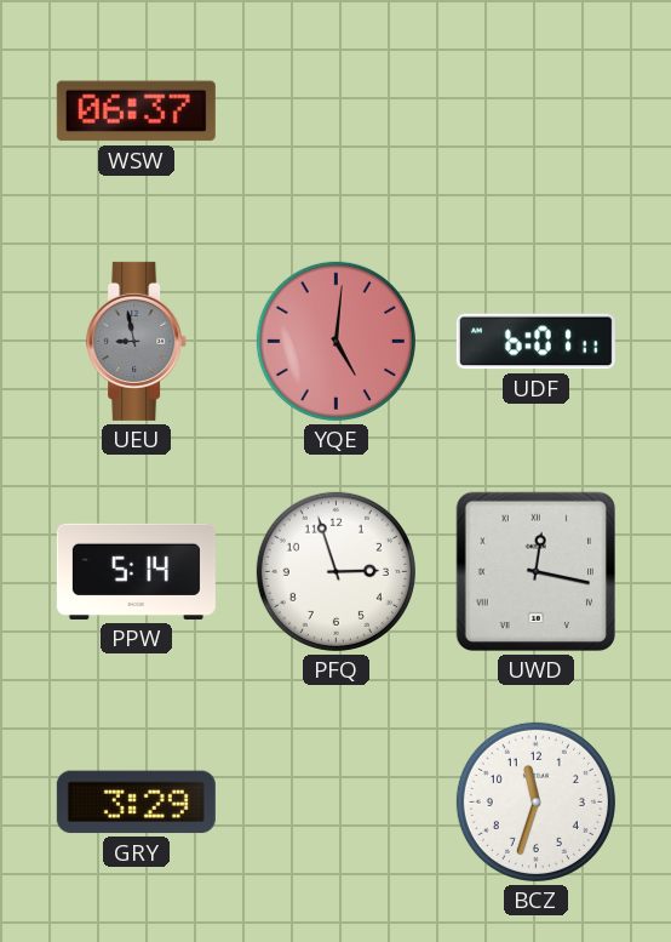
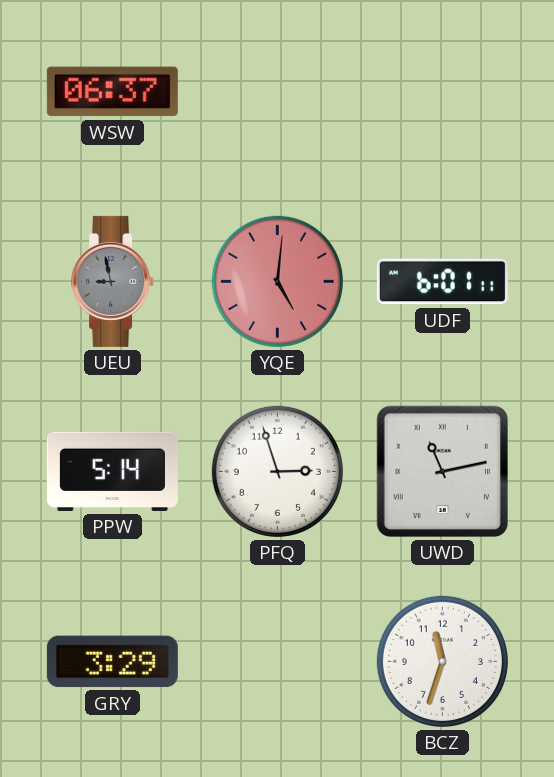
UWD: 12:17 -> 11:13
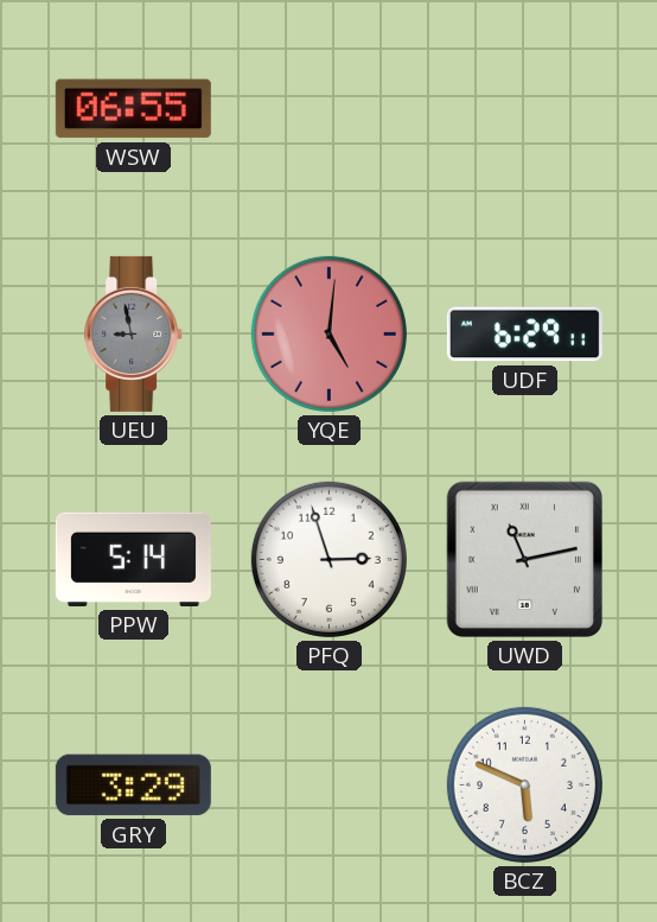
WSW: 06:37 -> 06:55
UDF: 6:01 -> 6:29
BCZ: 11:33 -> 5:49
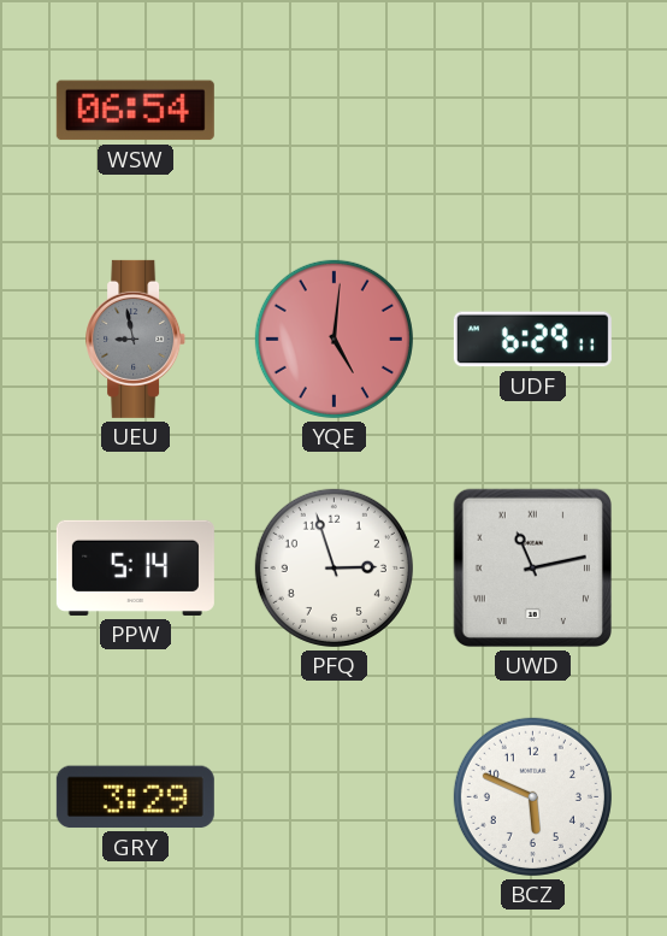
WSW: 06:55 -> 06:54
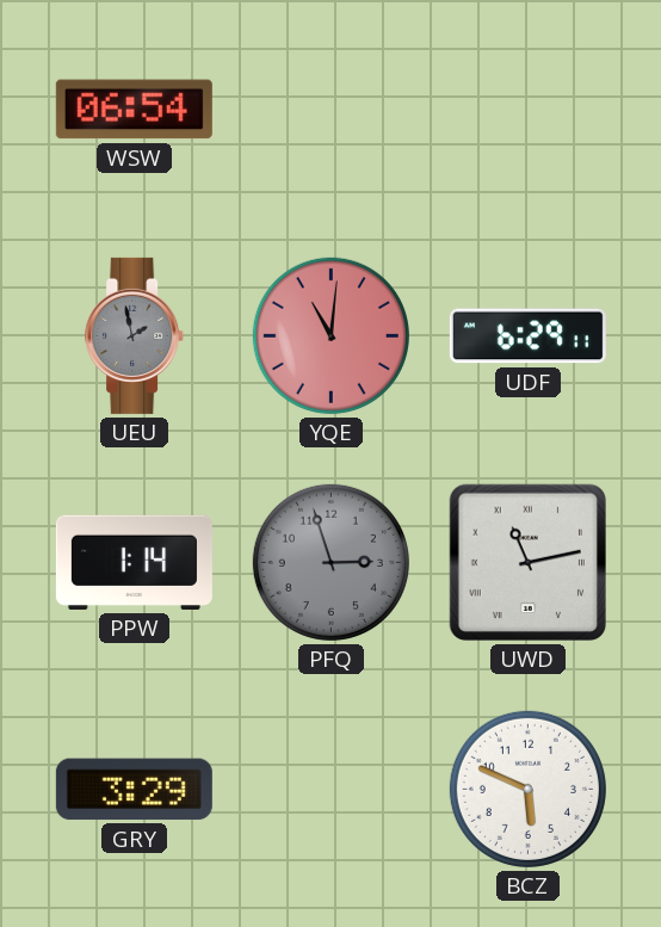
UEU: 8:58 -> 1:58
YQE: 5:01 -> 11:01
PPW: 5:14 -> 1:14
PFQ dial: white -> grey
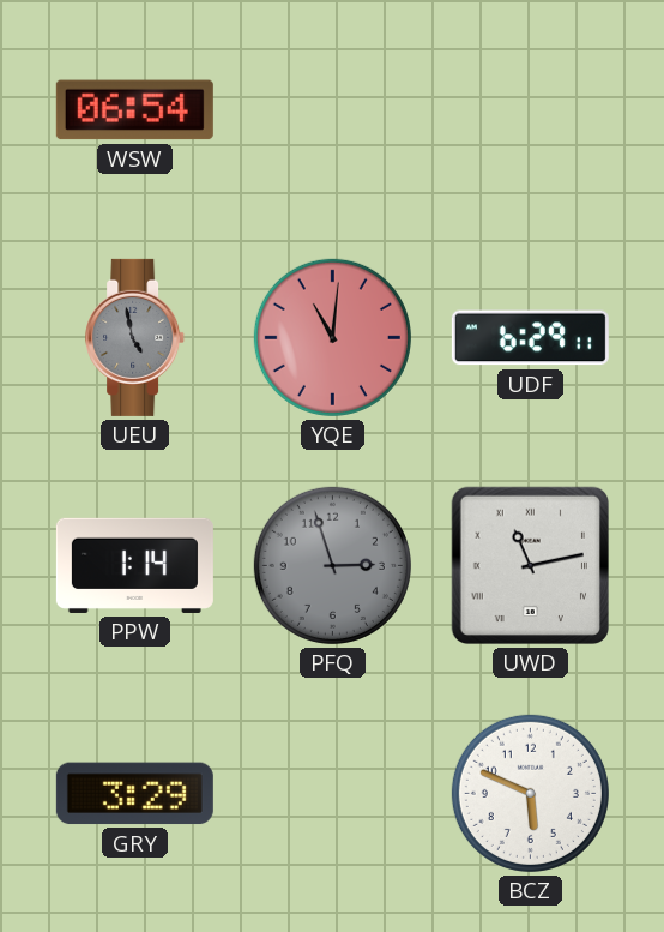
UEU: 1:58 -> 4:58
